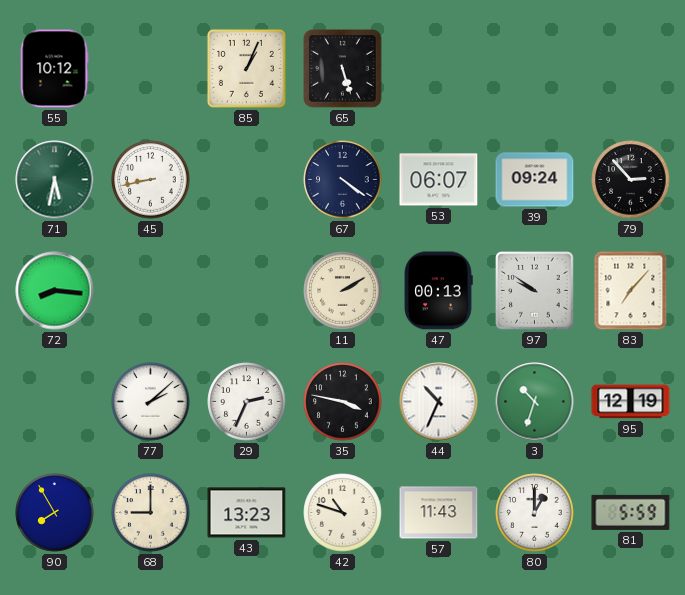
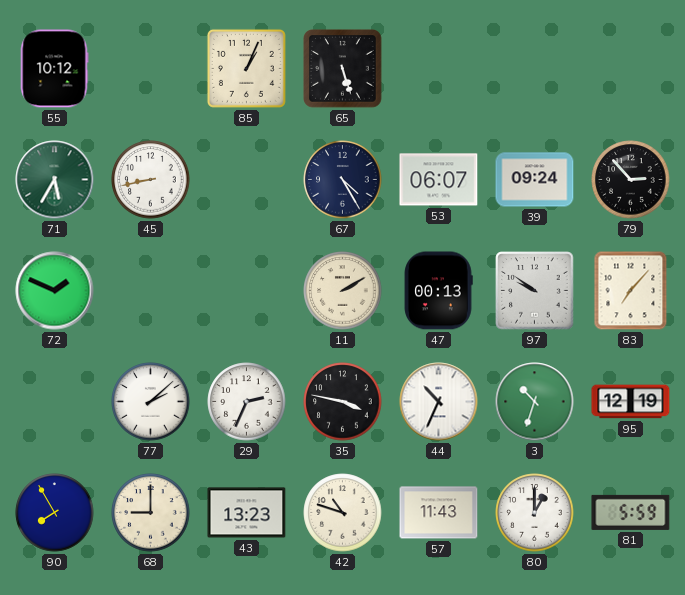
71: 5:32 -> 5:35
67: 4:21 -> 4:25
72: 8:16 -> 1:49
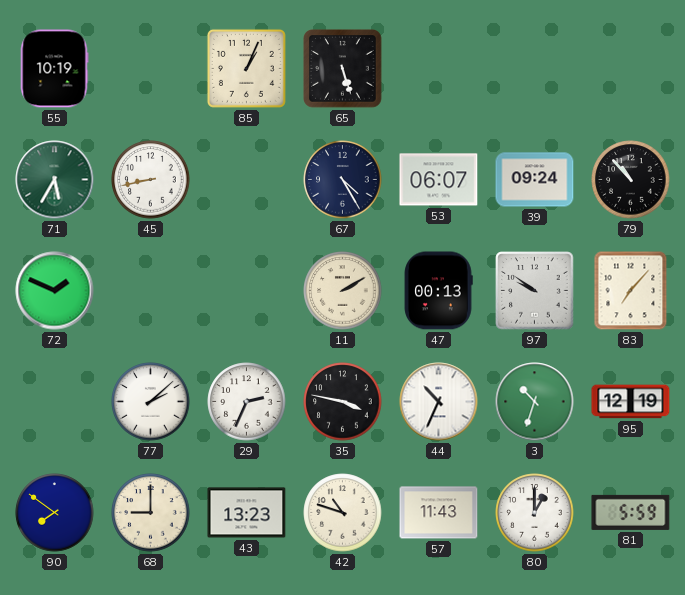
55: 10:12 -> 10:19
79: 2:53 -> 10:53
90: 7:55 -> 7:51
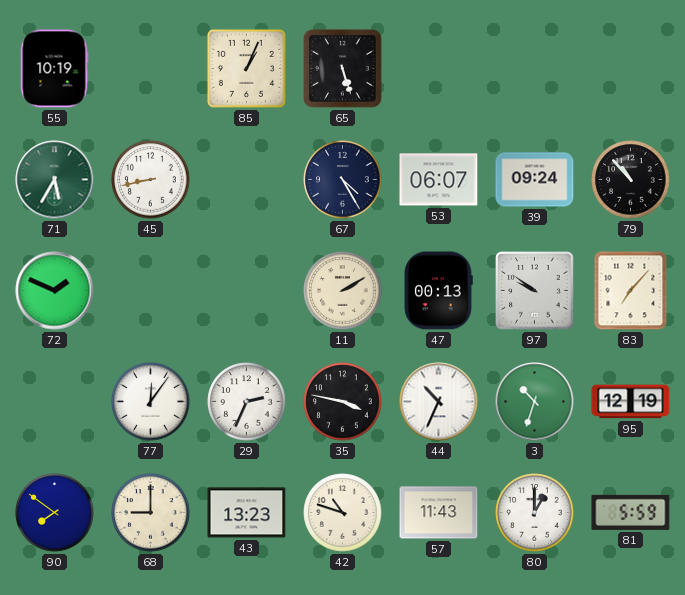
77: 2:08 -> 12:06
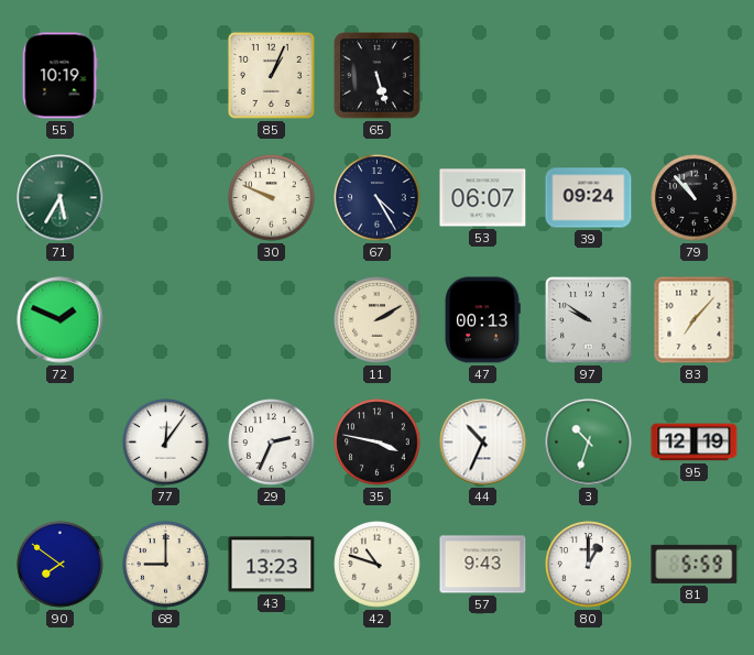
45: 8:43 -> none
30: none -> 9:49
57: 11:43 -> 9:43
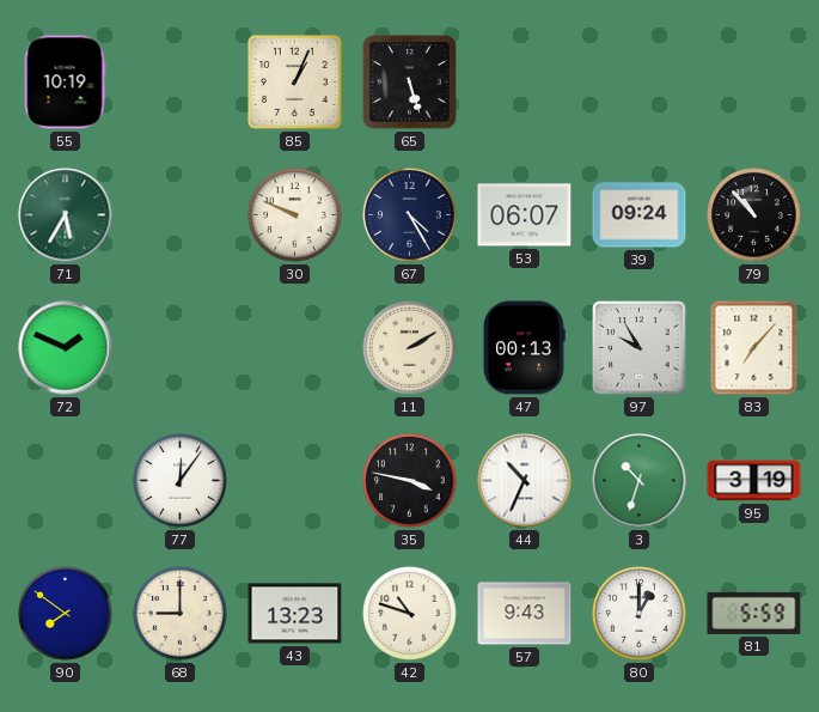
97: 9:51 -> 9:55
29: 2:34 -> none
95: 12:19 -> 3:19
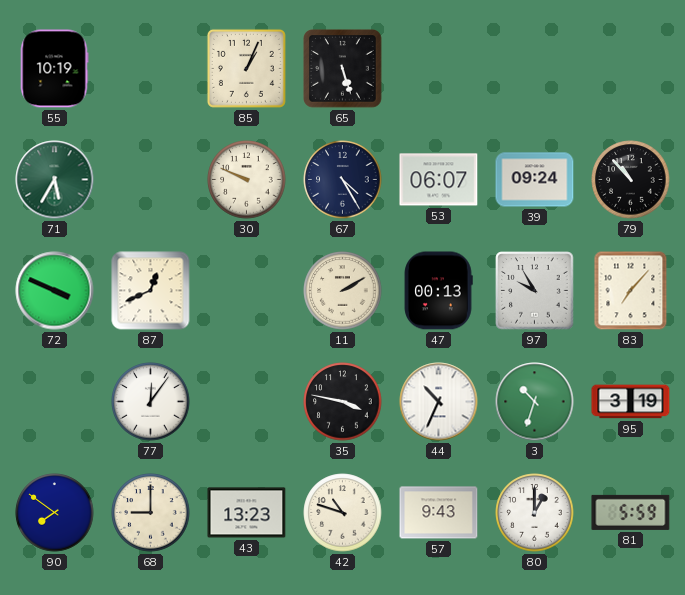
72: 1:49 -> 3:49
87: none -> 12:41
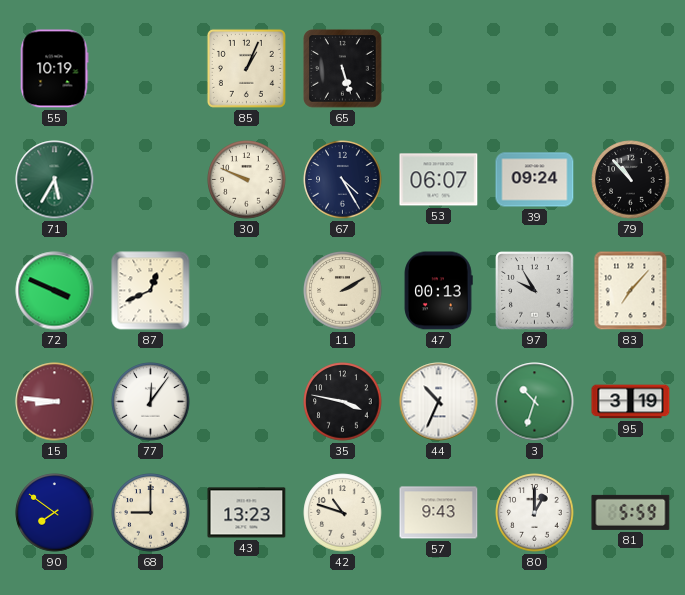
15: none -> 8:46
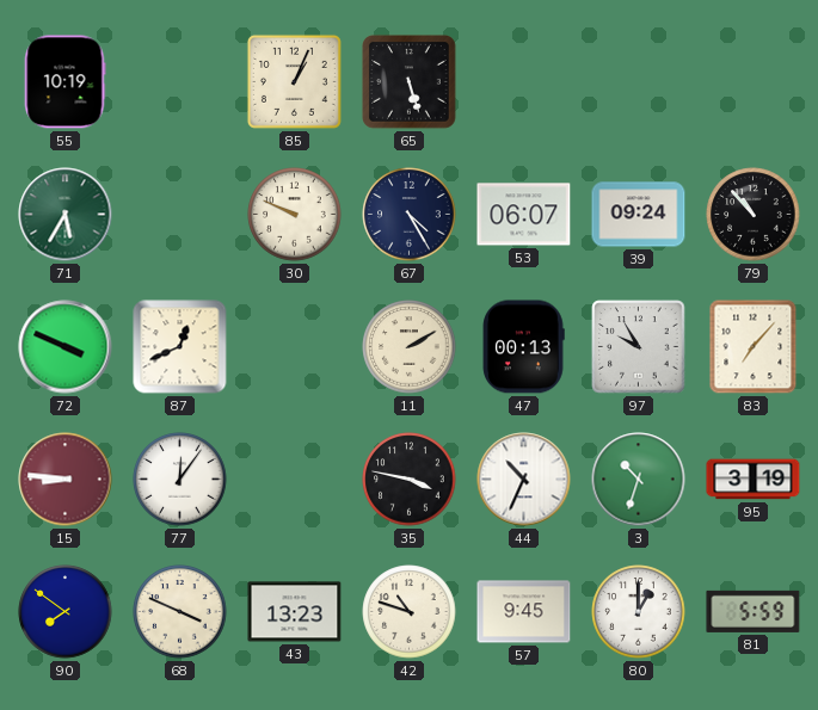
68: 9:00 -> 3:49
57: 9:43 -> 9:45
